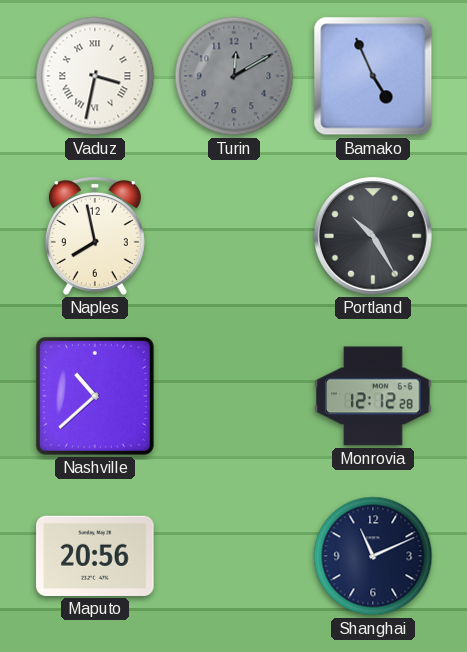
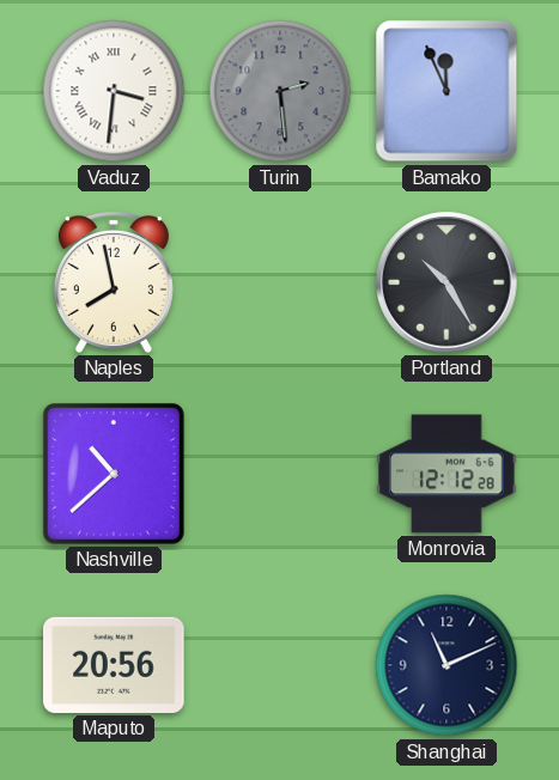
Vaduz: 3:32 -> 3:31
Turin: 12:10 -> 2:29
Bamako: 4:56 -> 11:56
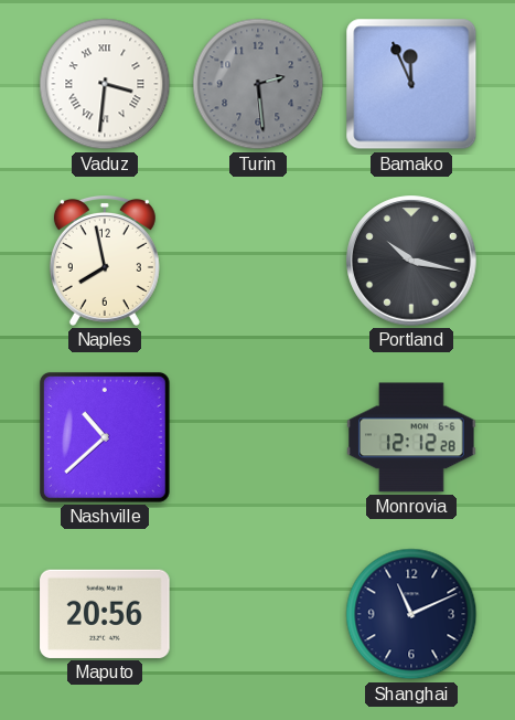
Portland: 10:25 -> 10:17
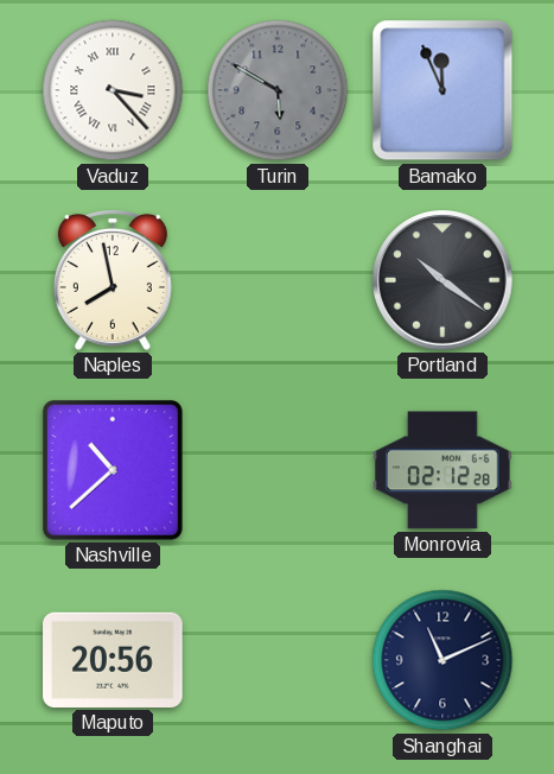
Vaduz: 3:31 -> 3:23
Turin: 2:29 -> 5:50
Portland: 10:17 -> 10:21
Monrovia: 12:12 -> 02:12
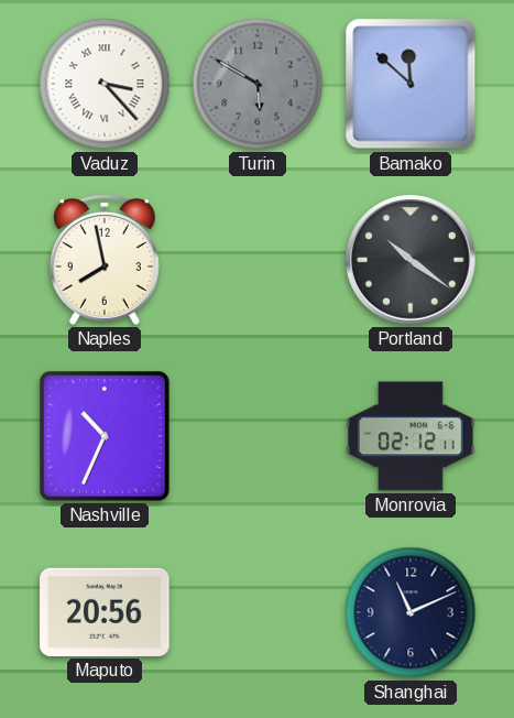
Bamako: 11:56 -> 11:52
Nashville: 10:38 -> 10:34
Monrovia: 02:12:28 -> 02:12:11
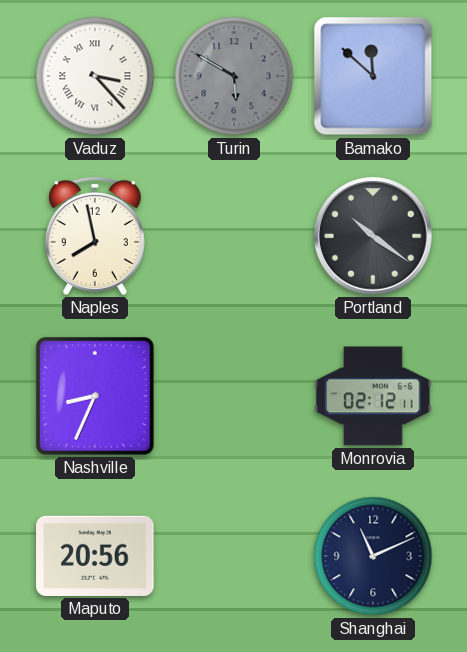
Nashville: 10:34 -> 8:34
